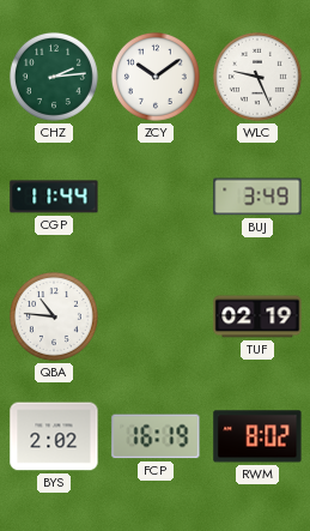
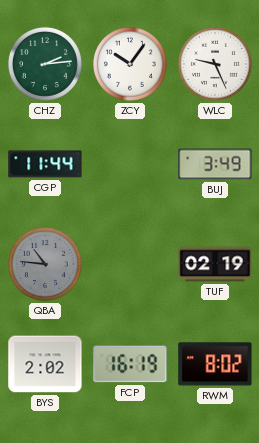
ZCY: 10:09 -> 10:06
QBA dial: white -> grey
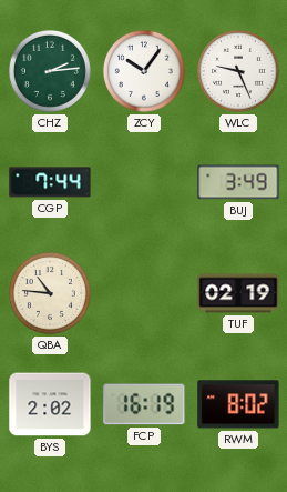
CGP: 11:44 -> 7:44
QBA dial: grey -> cream
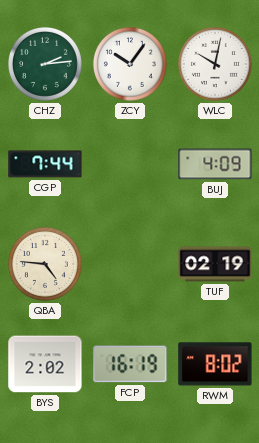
WLC: 9:26 -> 10:02
BUJ: 3:49 -> 4:09
QBA: 10:46 -> 4:46
